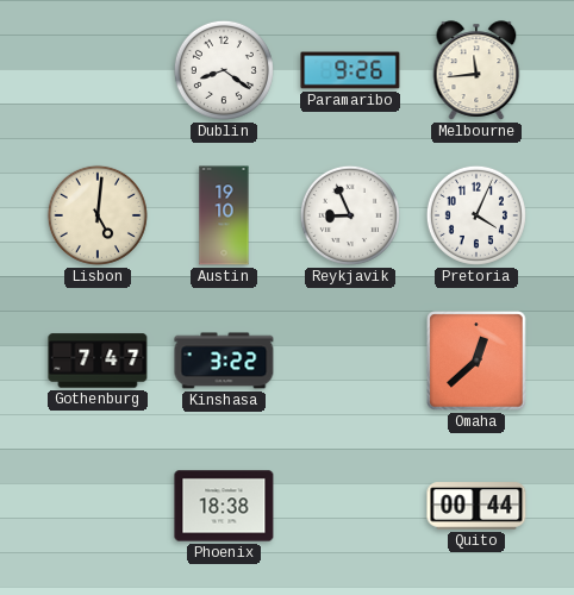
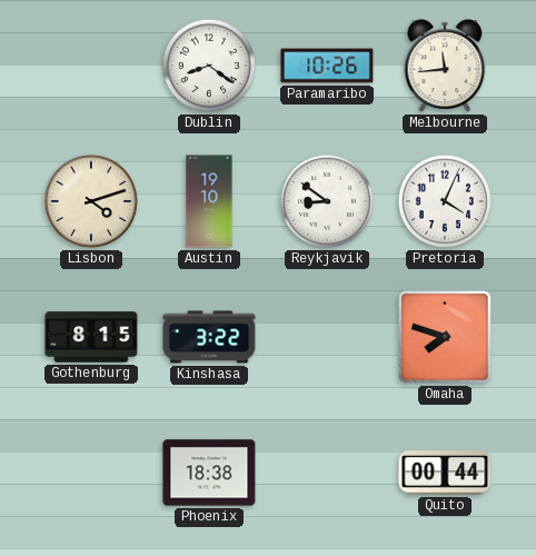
Paramaribo: 9:26 -> 10:26
Lisbon: 5:01 -> 4:12
Reykjavik: 8:56 -> 8:51
Gothenburg: 7:47 -> 8:15
Omaha: 12:38 -> 7:48
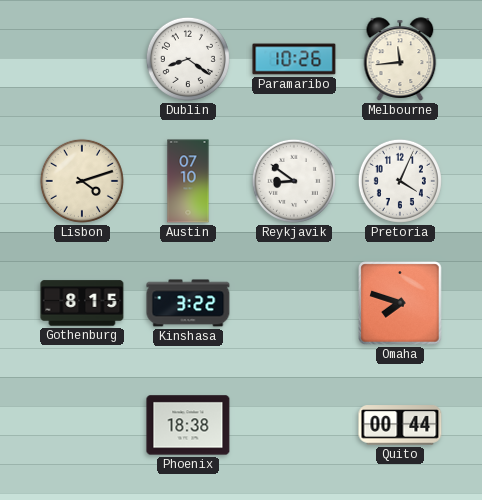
Austin: 19:10 -> 07:10
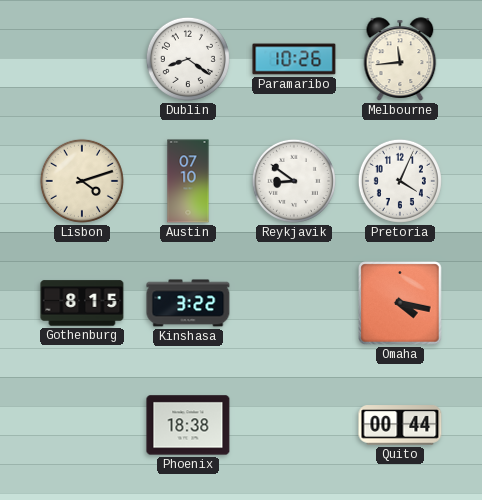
Omaha: 7:48 -> 4:17
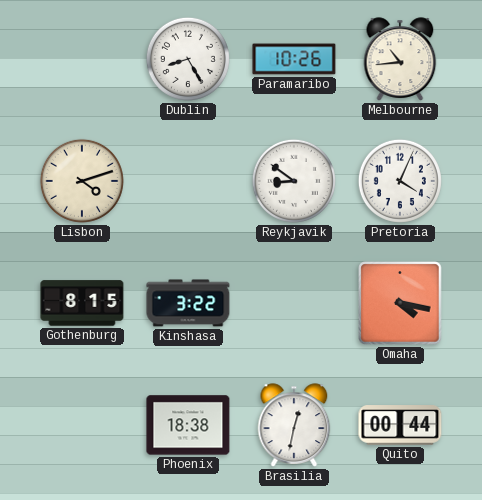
Dublin: 8:21 -> 8:25
Melbourne: 11:44 -> 10:44
Austin: 07:10 -> none
Brasilia: none -> 12:32
